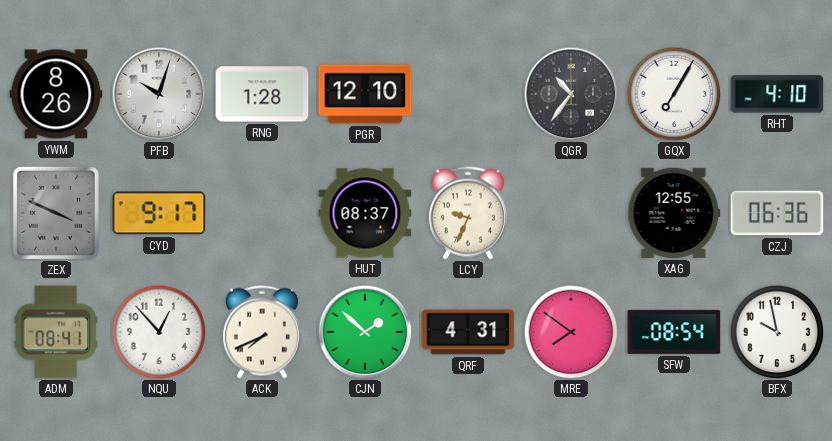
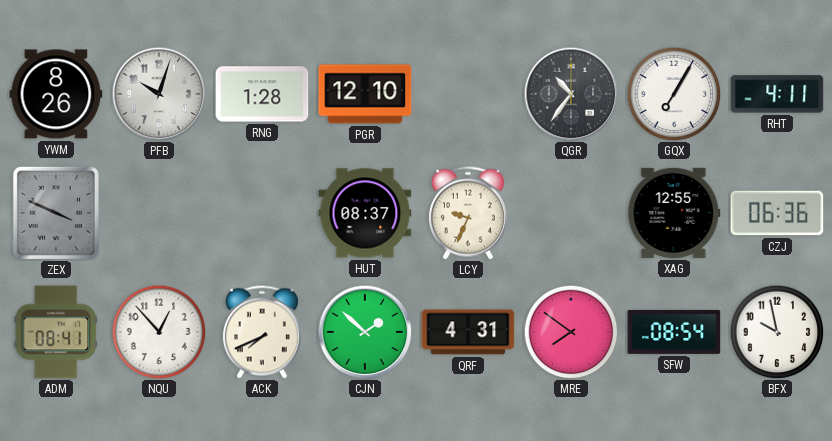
RHT: 4:10 -> 4:11
CYD: 9:17 -> none
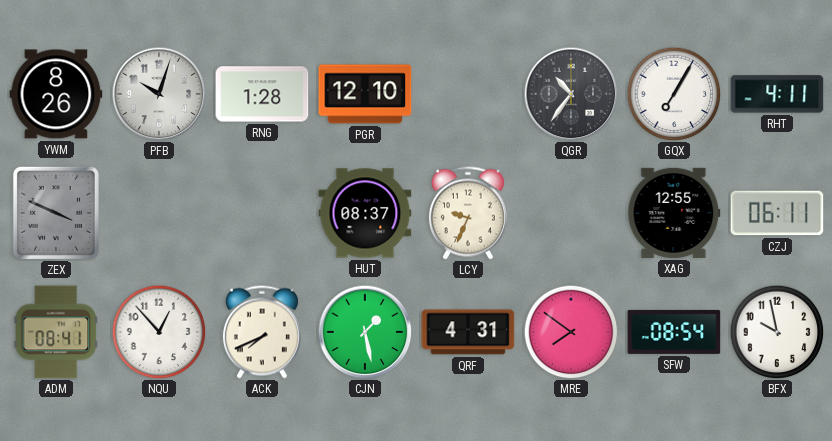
CZJ: 06:36 -> 06:11
CJN: 1:52 -> 1:28
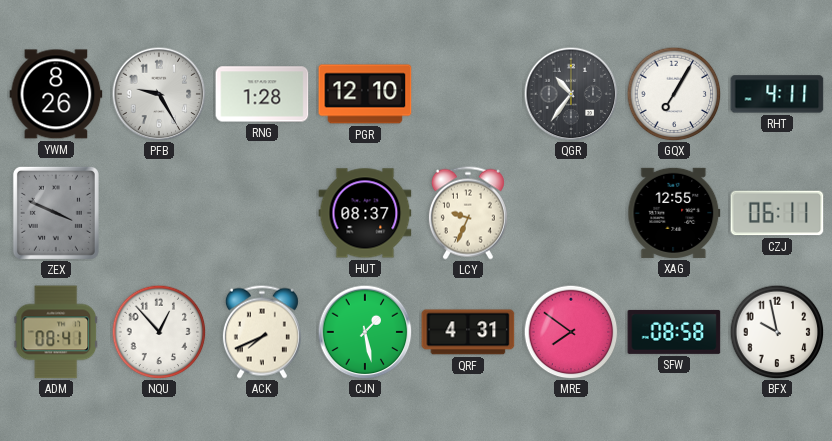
PFB: 10:03 -> 9:25
SFW: 08:54 -> 08:58
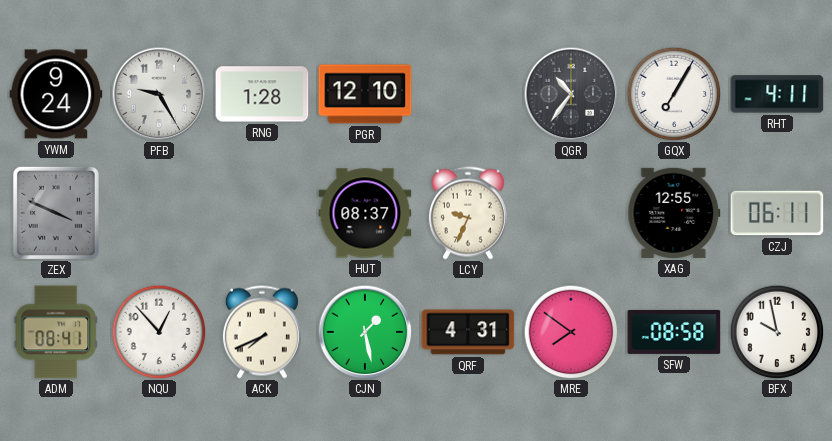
YWM: 8:26 -> 9:24
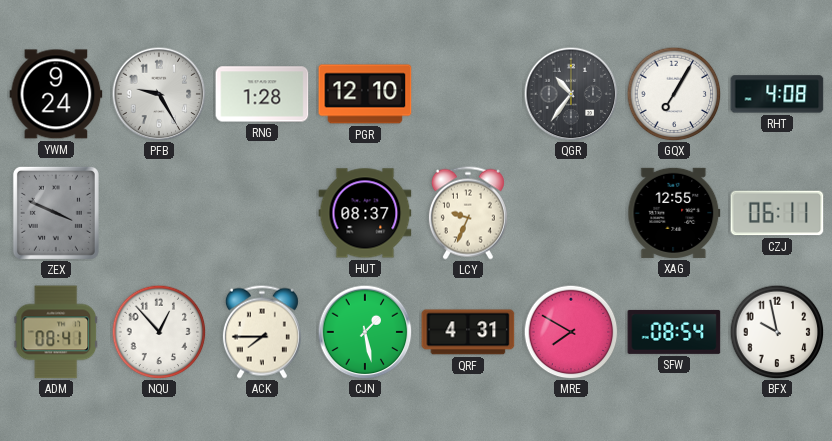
RHT: 4:11 -> 4:08
ACK: 7:41 -> 7:45
MRE: 7:51 -> 7:50
SFW: 08:58 -> 08:54
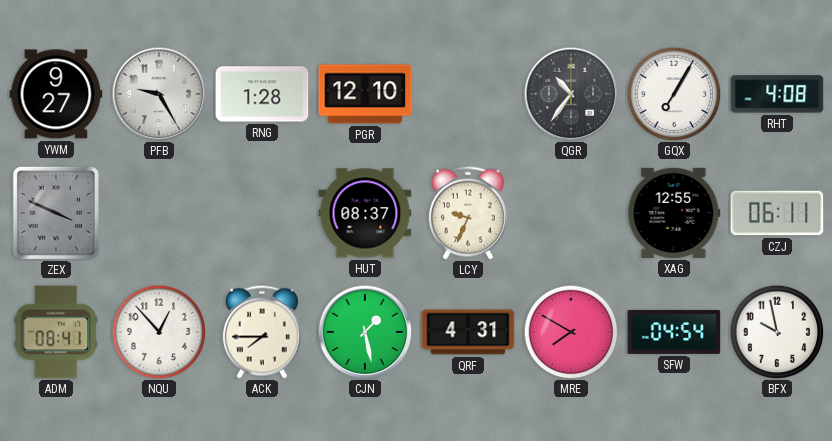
YWM: 9:24 -> 9:27
SFW: 08:54 -> 04:54
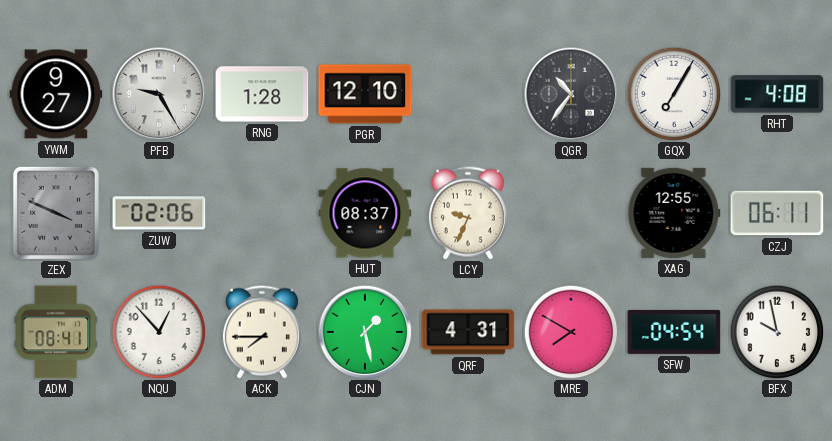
ZUW: none -> 02:06
